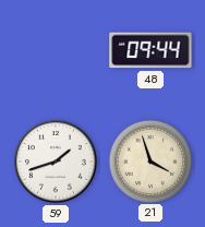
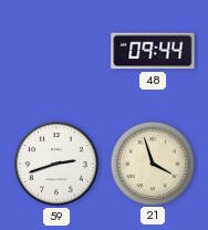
59: 1:42 -> 2:42
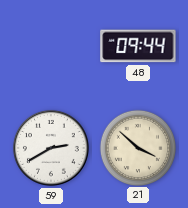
59: 2:42 -> 2:40
21: 3:57 -> 3:52
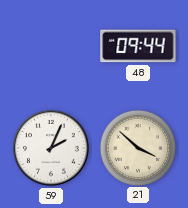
59: 2:40 -> 2:04
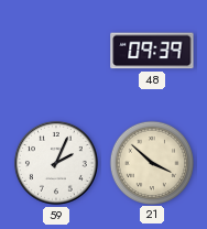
48: 09:44 -> 09:39
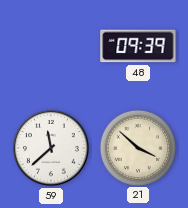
59: 2:04 -> 11:38
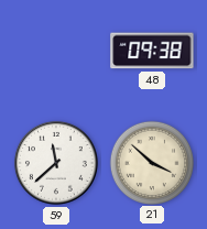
48: 09:39 -> 09:38
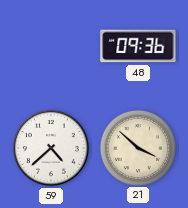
48: 09:38 -> 09:36
59: 11:38 -> 4:38
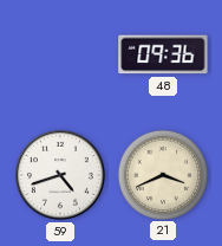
59: 4:38 -> 4:42
21: 3:52 -> 3:41
